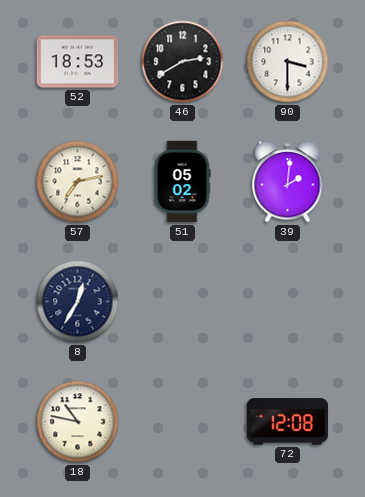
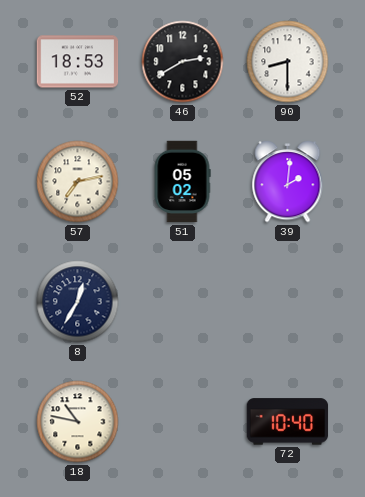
90: 3:30 -> 8:30
72: 12:08 -> 10:40
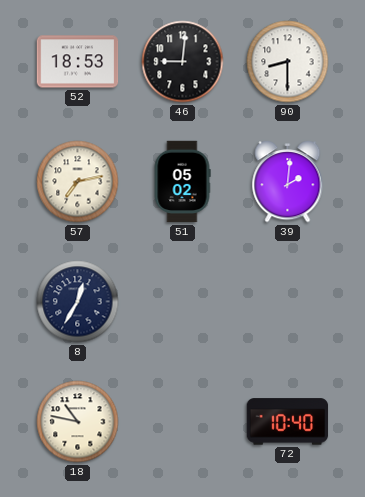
46: 2:40 -> 9:01
